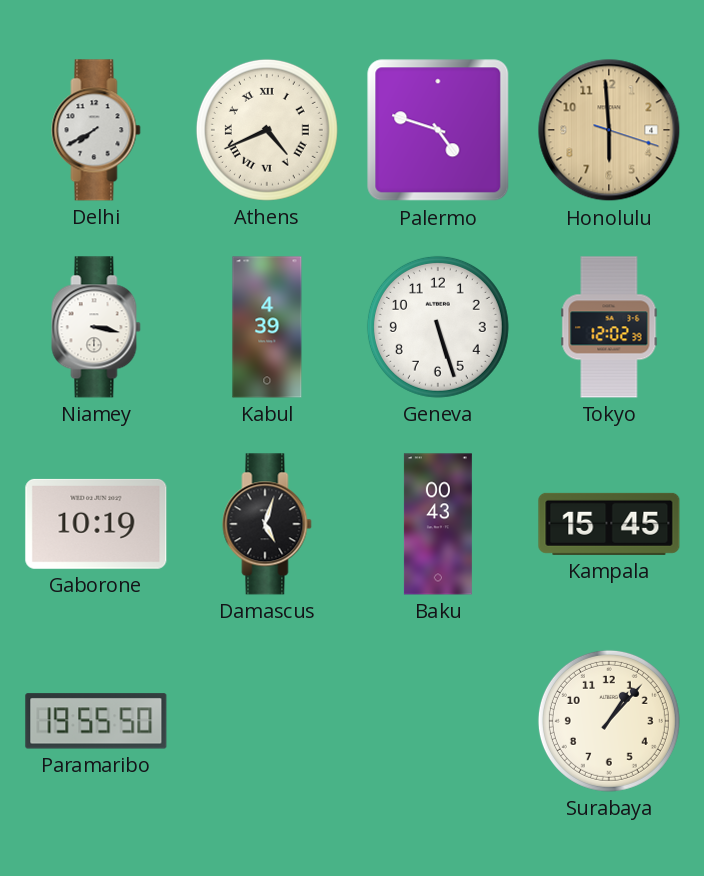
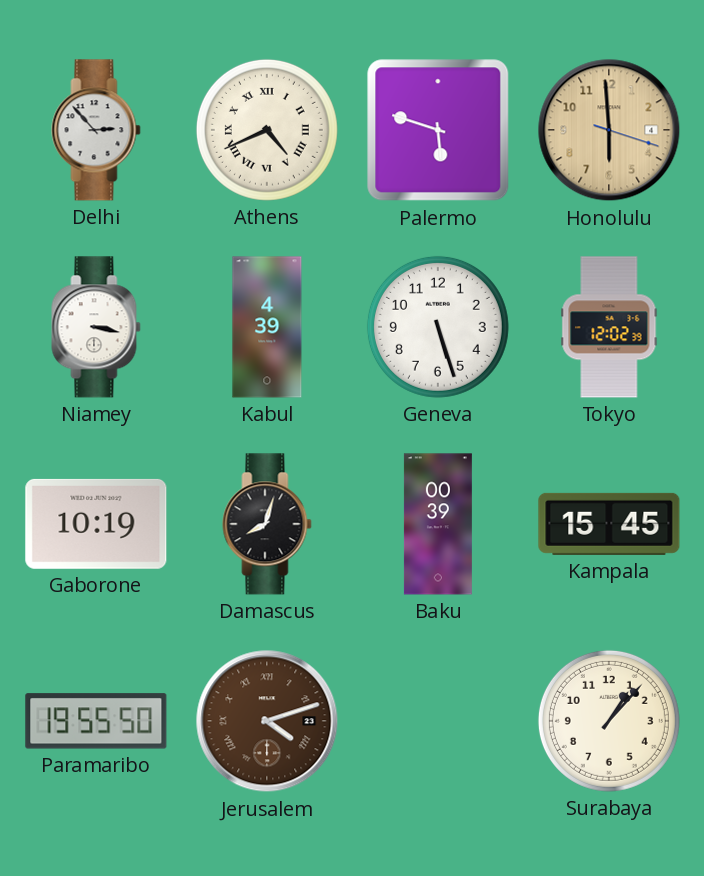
Delhi: 7:40 -> 2:53
Palermo: 4:48 -> 5:48
Damascus: 5:03 -> 8:03
Baku: 00:43 -> 00:39
Jerusalem: none -> 4:12
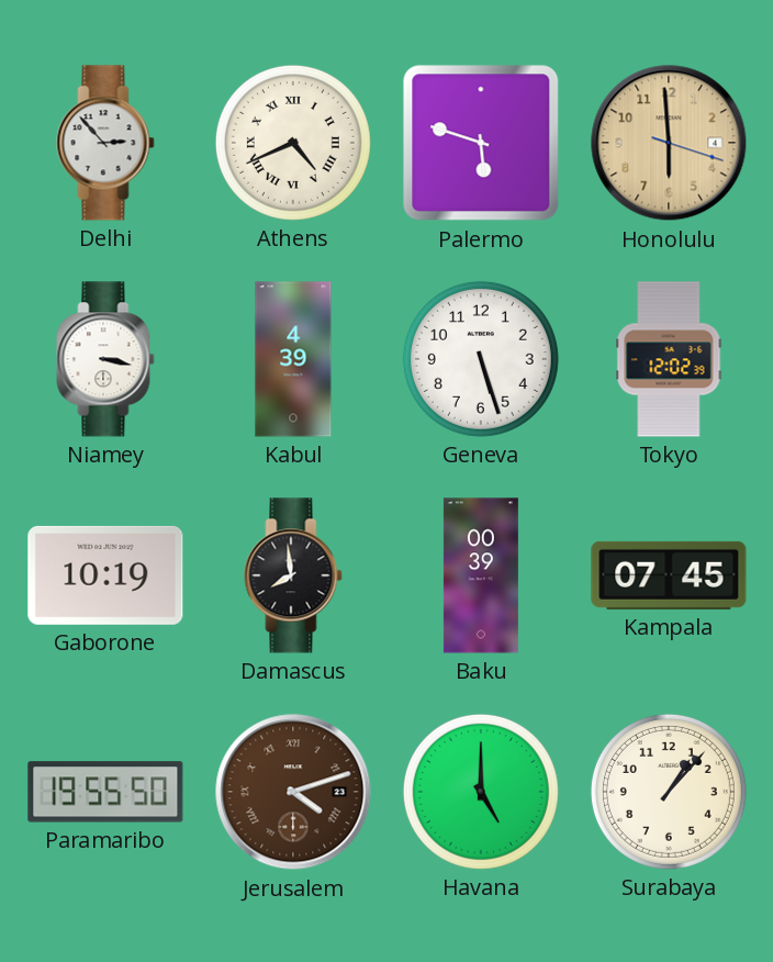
Damascus: 8:03 -> 7:59
Kampala: 15:45 -> 07:45
Havana: none -> 5:00
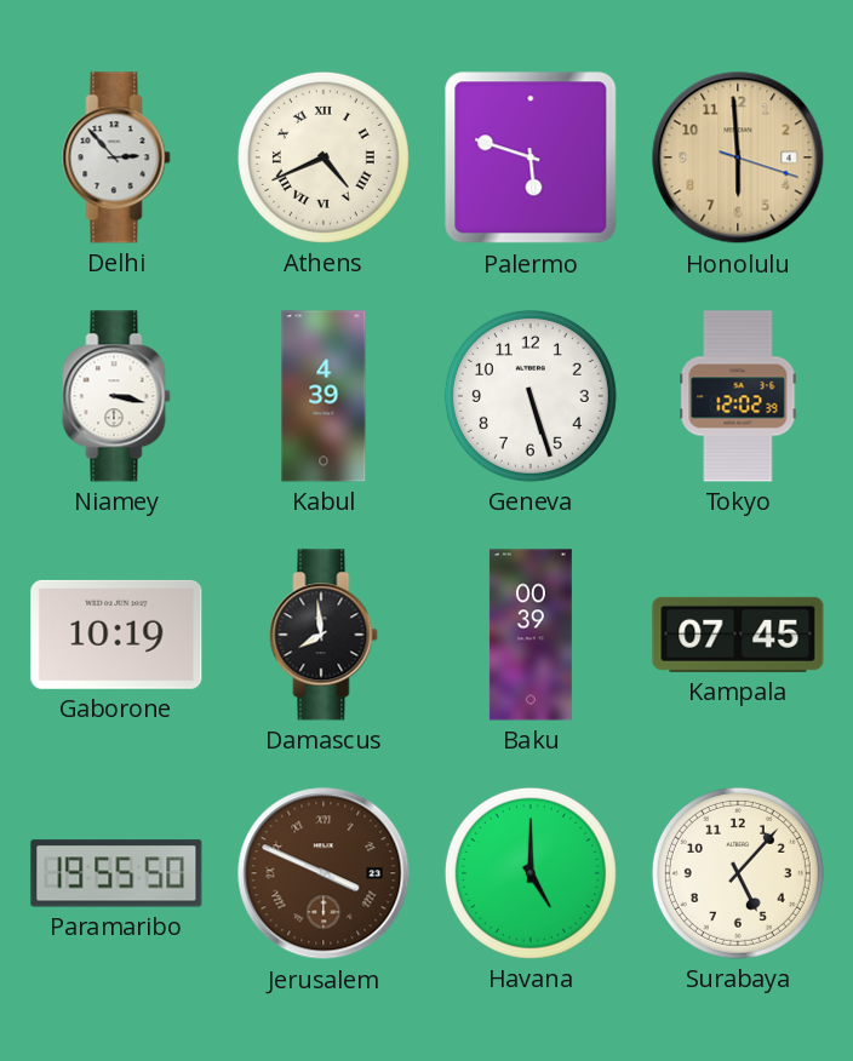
Jerusalem: 4:12 -> 3:49
Surabaya: 1:07 -> 5:07
